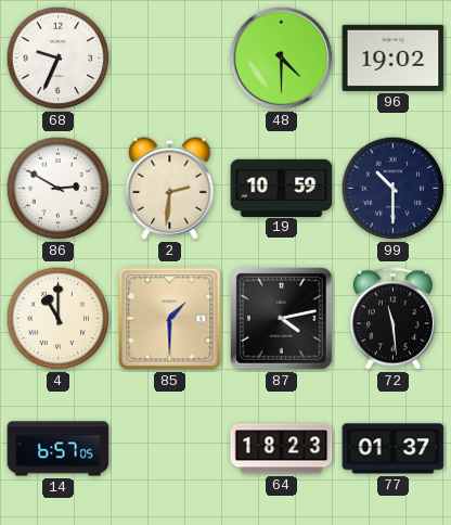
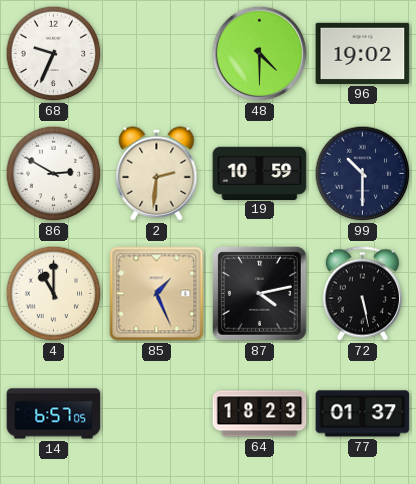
85: 1:30 -> 1:26
72: 11:29 -> 5:28
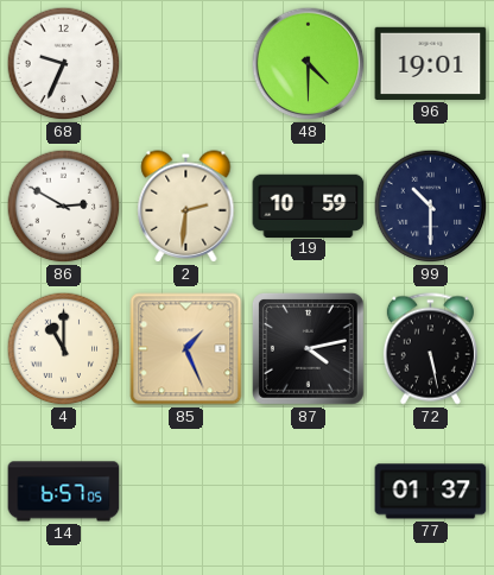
96: 19:02 -> 19:01
64: 18:23 -> none
